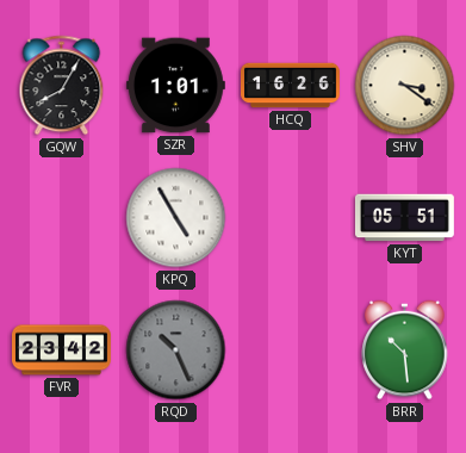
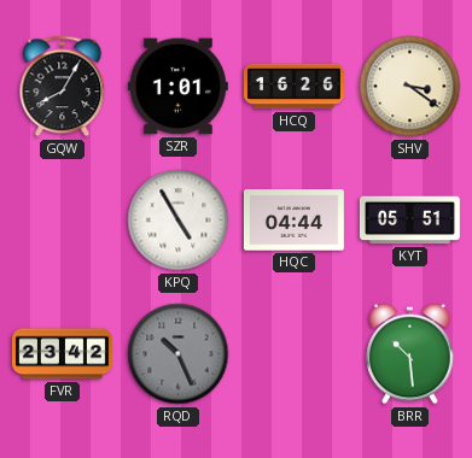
HQC: none -> 04:44
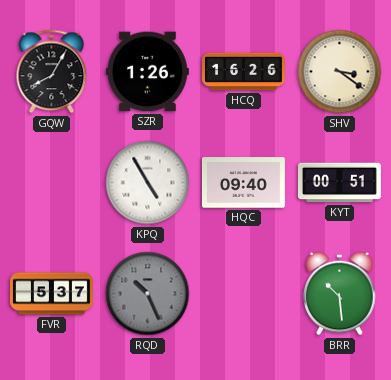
SZR: 1:01 -> 1:26
HQC: 04:44 -> 09:40
KYT: 05:51 -> 00:51
FVR: 23:42 -> 5:37
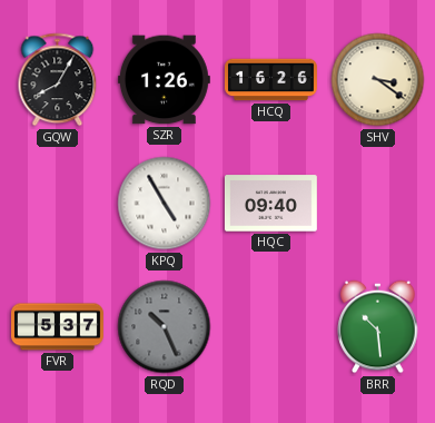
KYT: 00:51 -> none
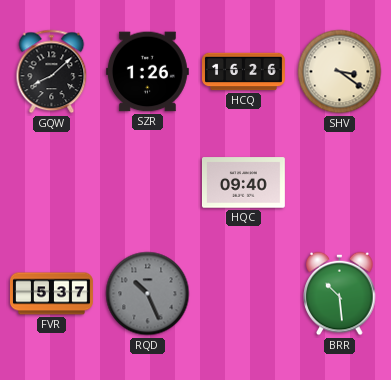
GQW: 8:05 -> 8:08
KPQ: 4:55 -> none
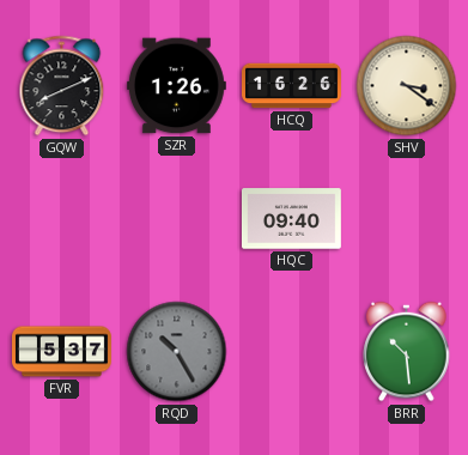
GQW: 8:08 -> 8:11
RQD: 10:26 -> 10:25
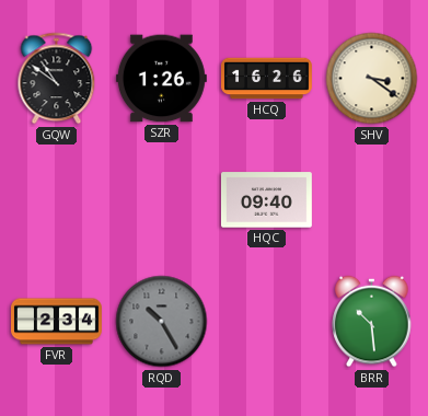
GQW: 8:11 -> 10:51
FVR: 5:37 -> 2:34
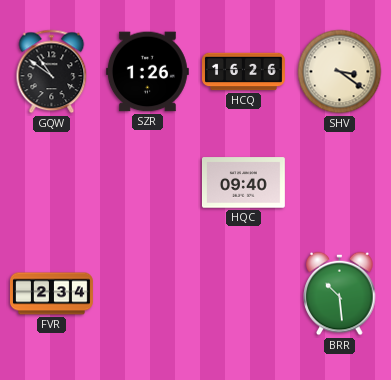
RQD: 10:25 -> none
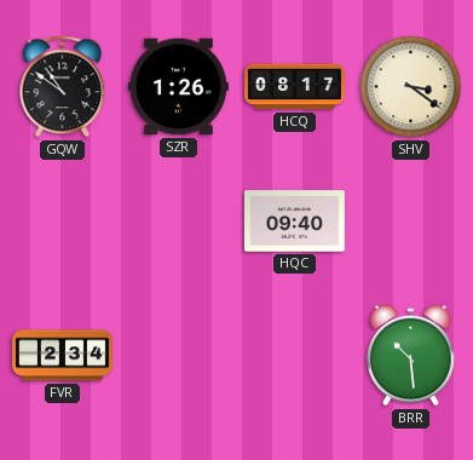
HCQ: 16:26 -> 08:17
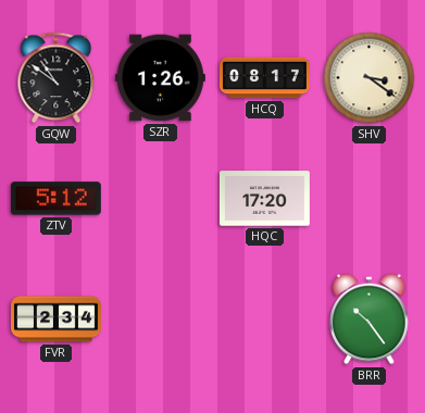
ZTV: none -> 5:12
HQC: 09:40 -> 17:20
BRR: 10:29 -> 10:24
